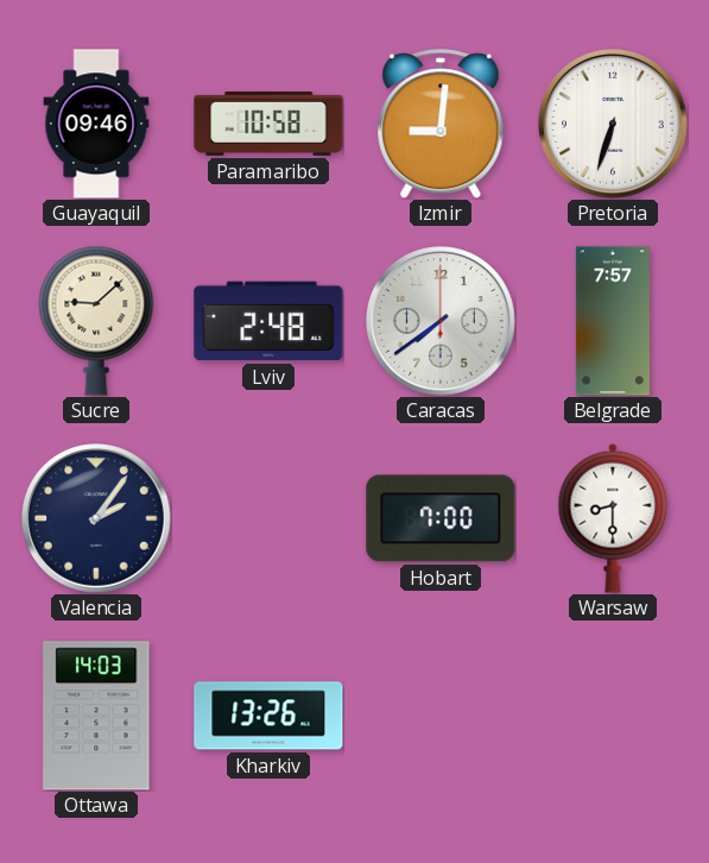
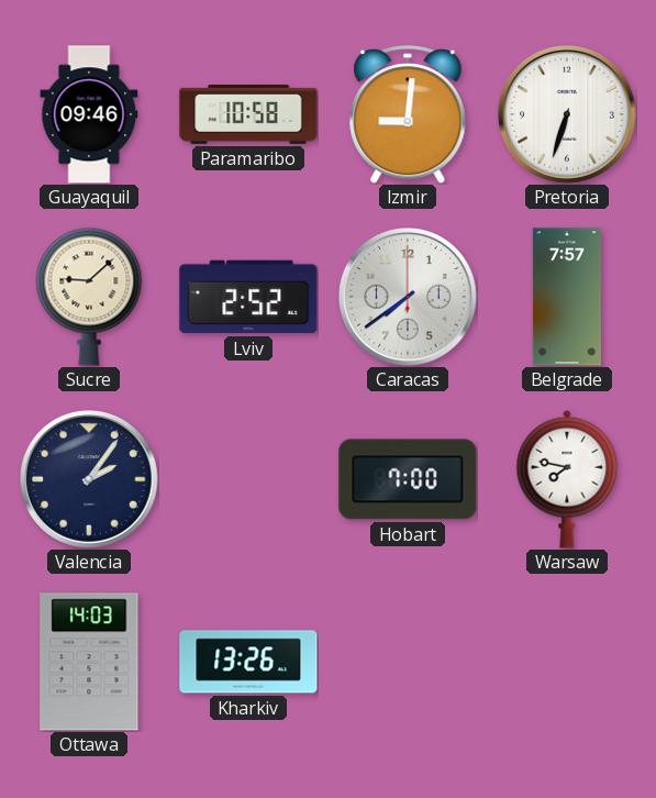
Lviv: 2:48 -> 2:52
Warsaw: 8:30 -> 7:47
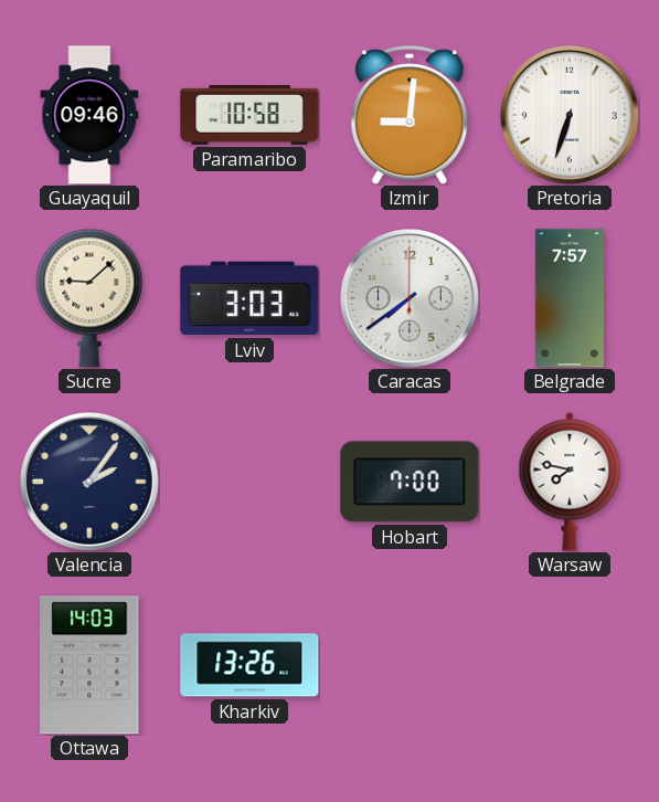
Lviv: 2:52 -> 3:03
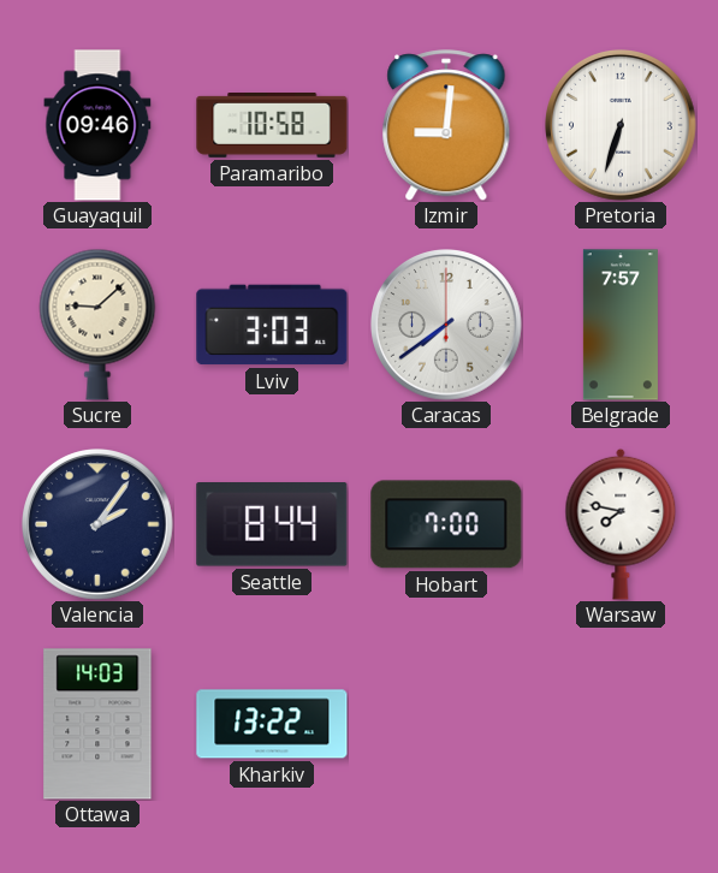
Seattle: none -> 8:44
Kharkiv: 13:26 -> 13:22
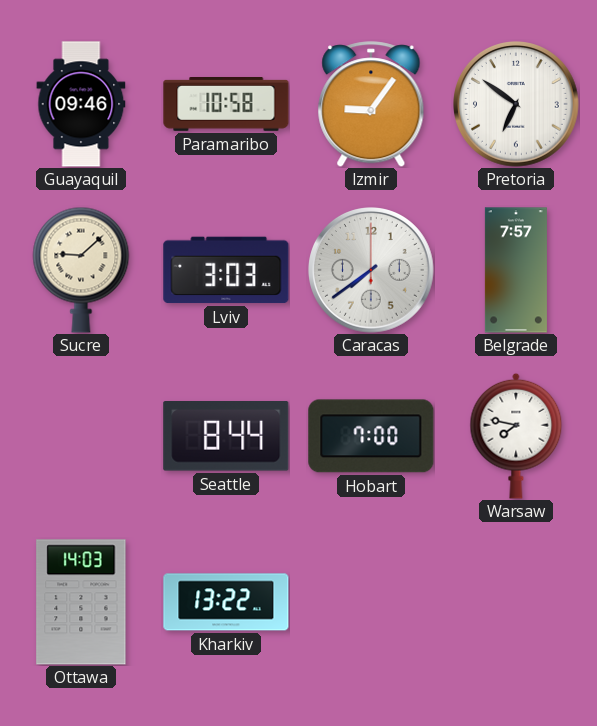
Izmir: 9:01 -> 9:06
Pretoria: 6:33 -> 6:51
Valencia: 2:06 -> none
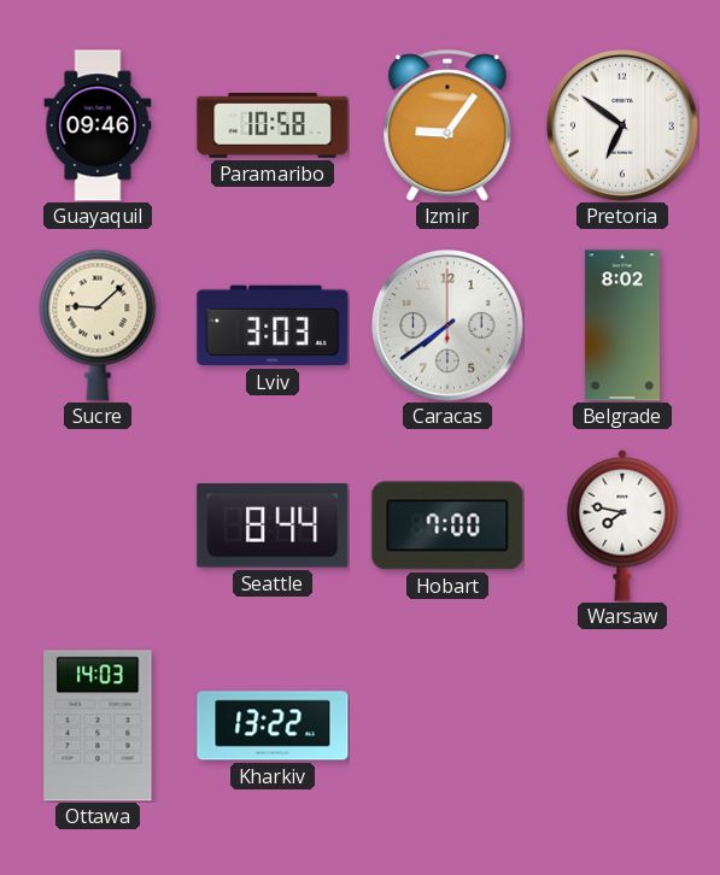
Belgrade: 7:57 -> 8:02
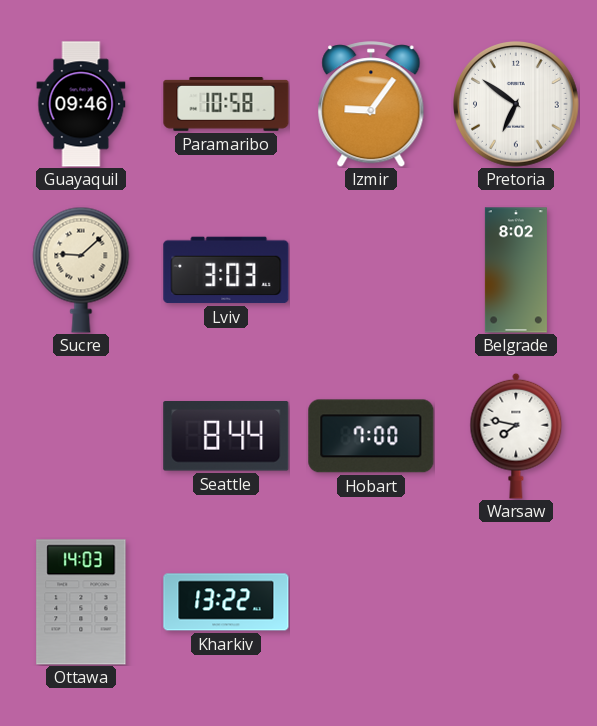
Caracas: 7:39 -> none
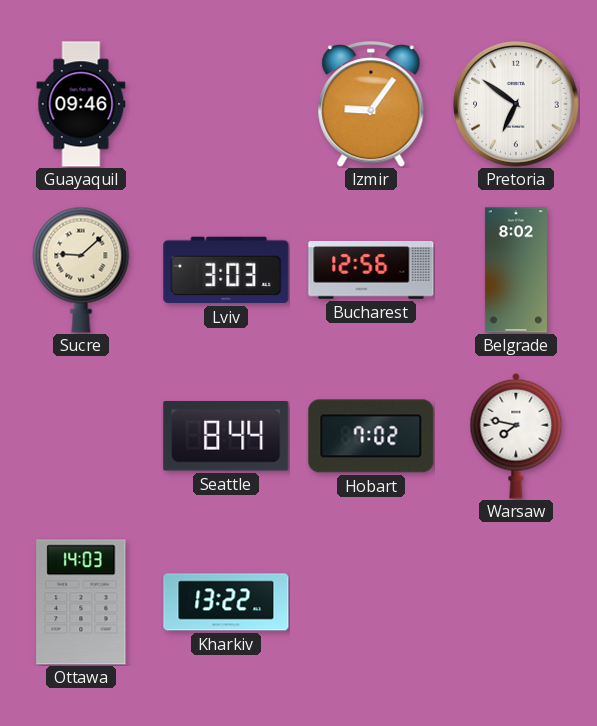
Paramaribo: 10:58 -> none
Bucharest: none -> 12:56
Hobart: 7:00 -> 7:02
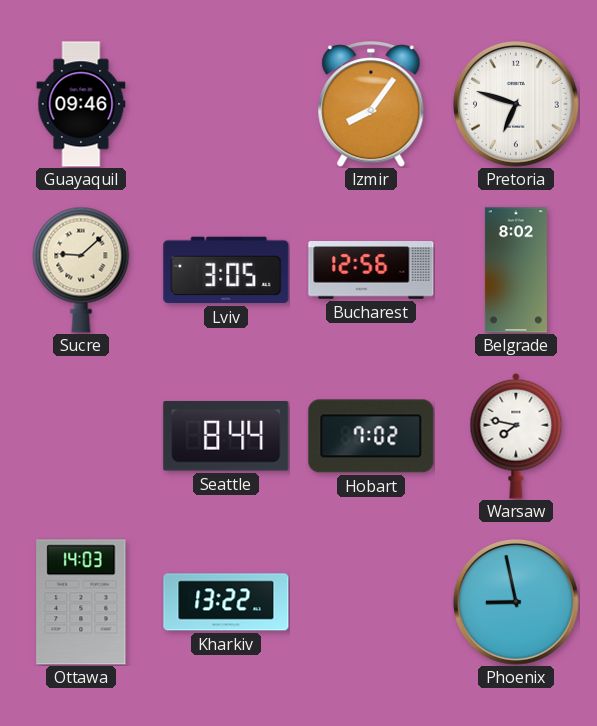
Izmir: 9:06 -> 8:06
Pretoria: 6:51 -> 6:48
Lviv: 3:03 -> 3:05
Phoenix: none -> 8:58
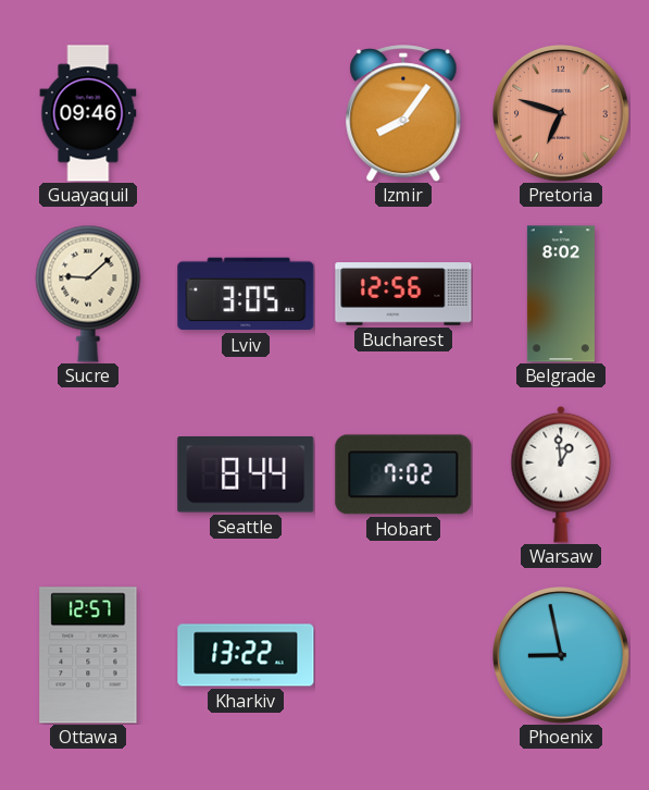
Pretoria dial: white -> salmon
Warsaw: 7:47 -> 12:59
Ottawa: 14:03 -> 12:57
